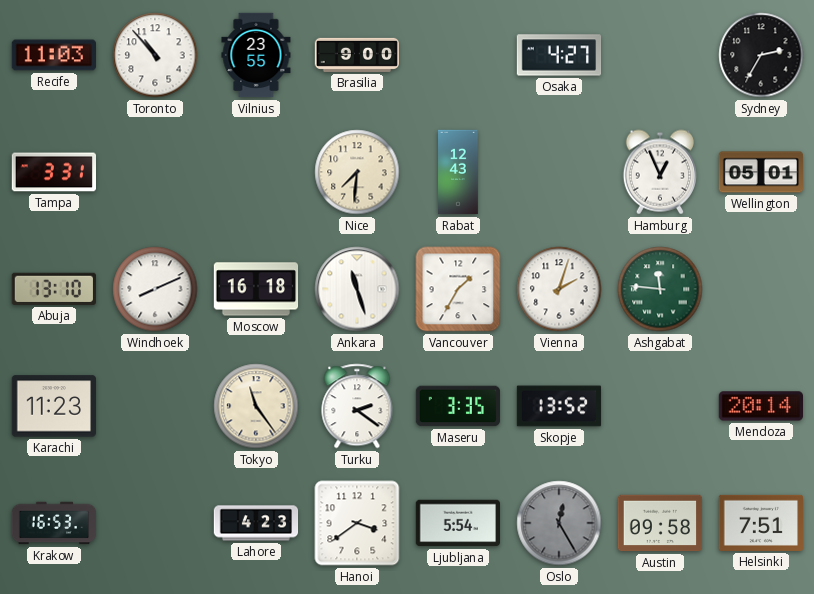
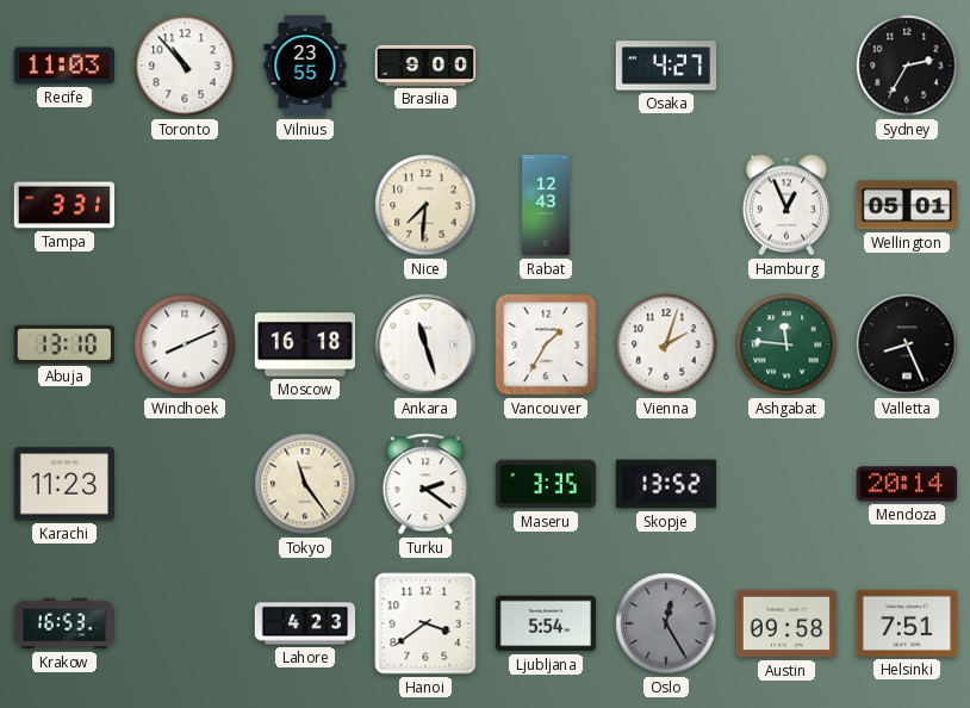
Valletta: none -> 8:26
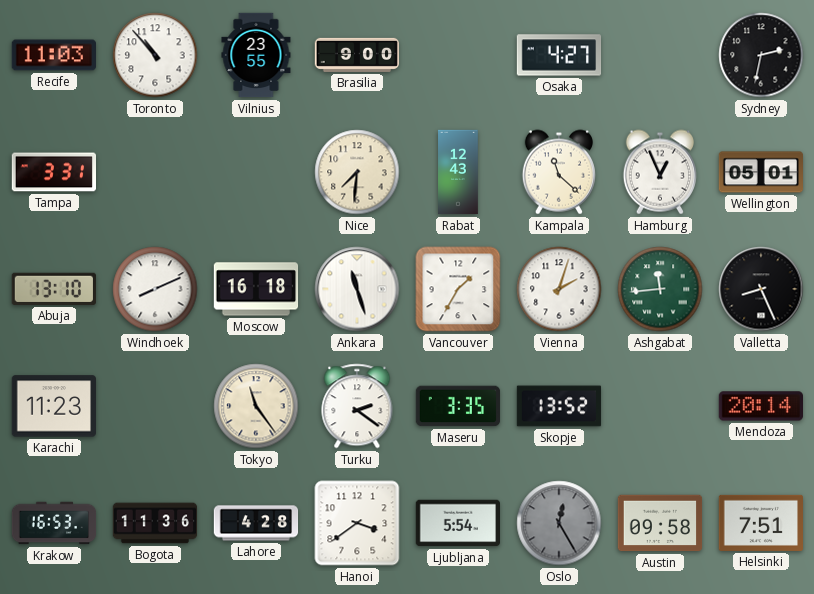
Sydney: 2:35 -> 2:32
Kampala: none -> 11:22
Ashgabat: 11:46 -> 11:44
Bogota: none -> 11:36
Lahore: 4:23 -> 4:28
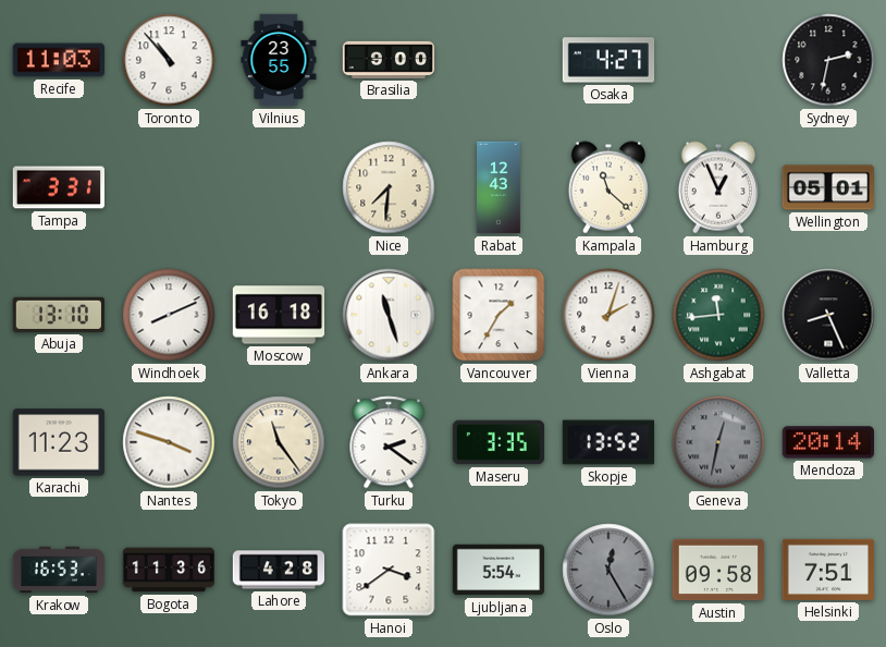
Nantes: none -> 3:48
Geneva: none -> 12:32
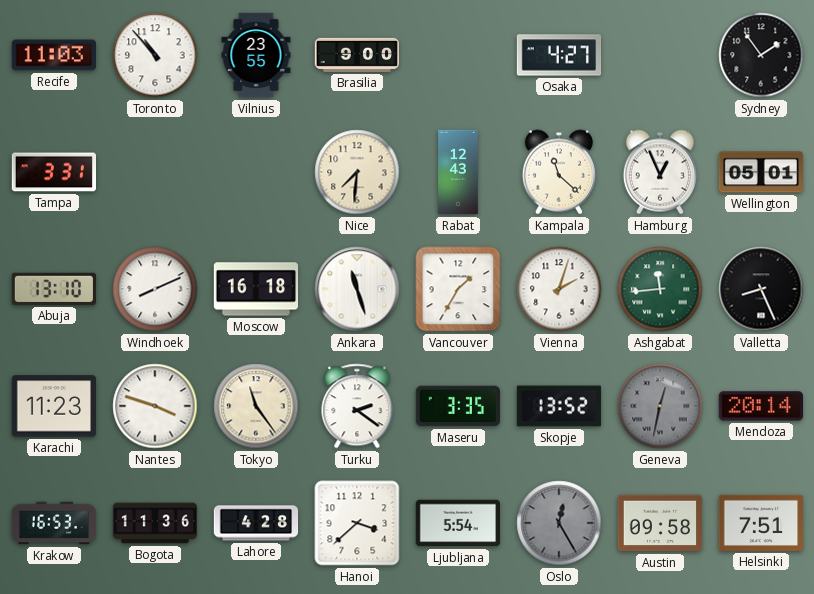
Sydney: 2:32 -> 1:54
Hanoi: 3:39 -> 3:38
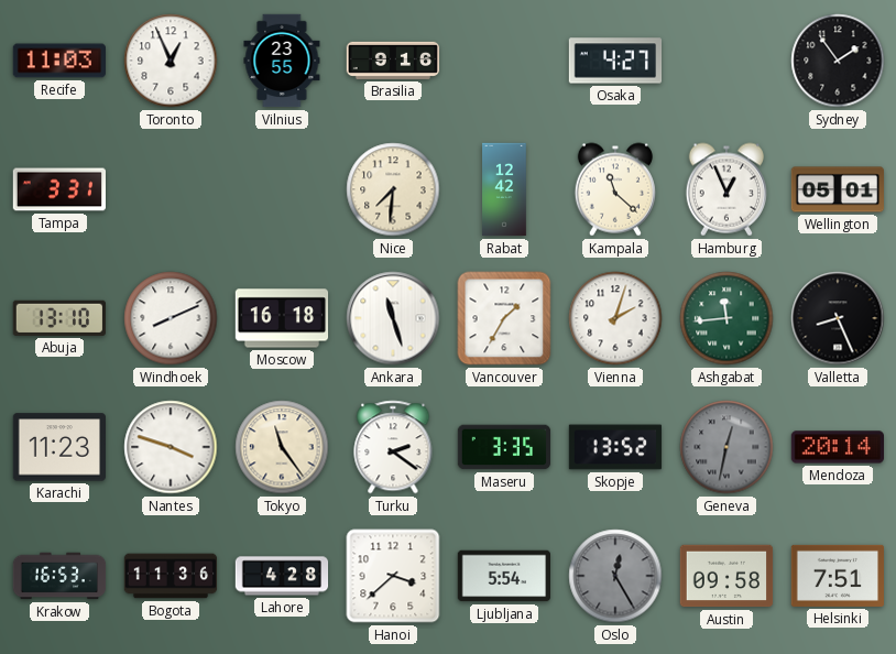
Toronto: 10:53 -> 12:56
Brasilia: 9:00 -> 9:16
Rabat: 12:43 -> 12:42
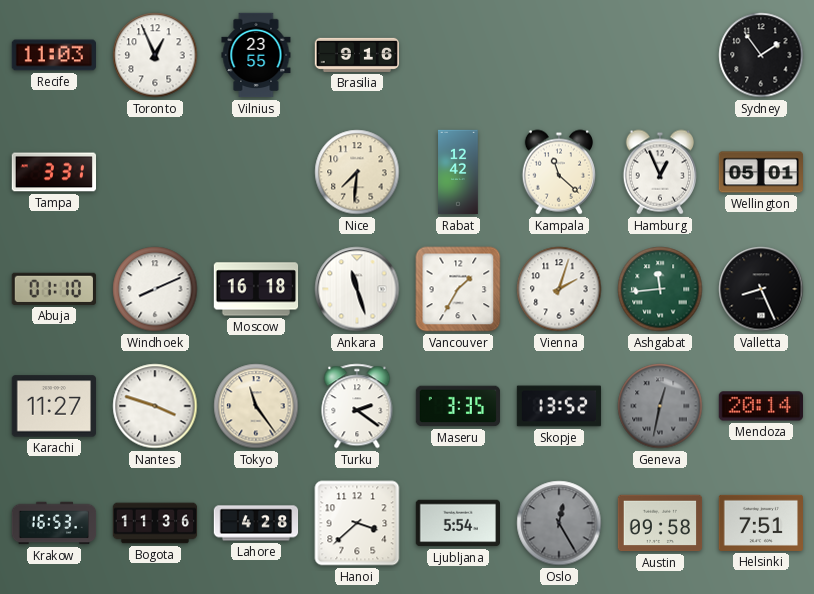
Osaka: 4:27 -> none
Abuja: 13:10 -> 01:10
Karachi: 11:23 -> 11:27
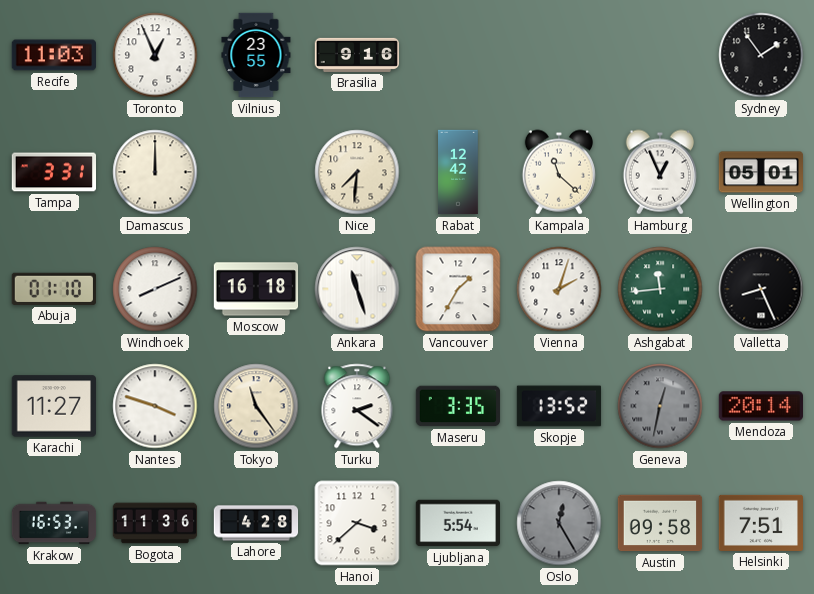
Damascus: none -> 12:00
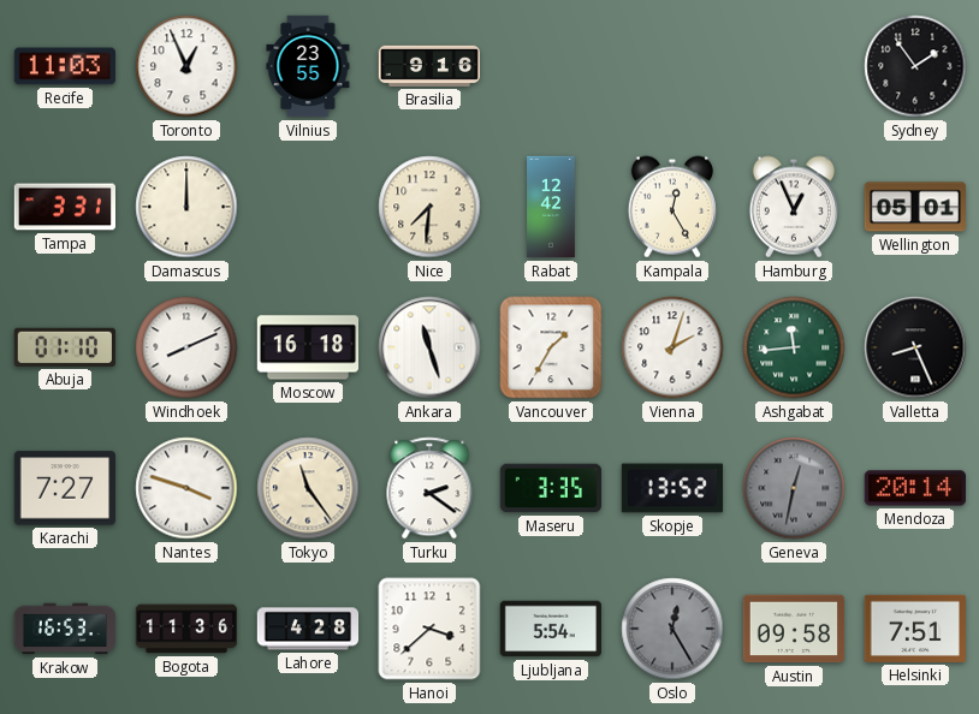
Kampala: 11:22 -> 12:25
Karachi: 11:27 -> 7:27
